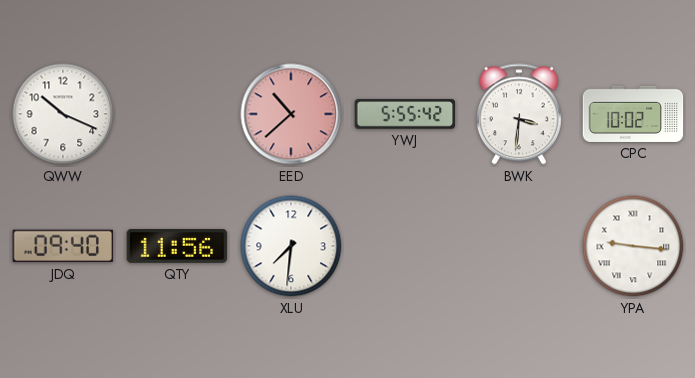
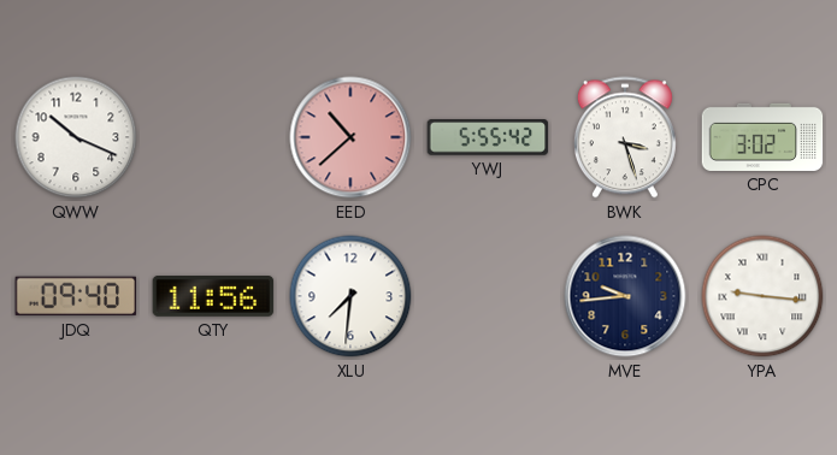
BWK: 3:31 -> 3:27
CPC: 10:02 -> 3:02
MVE: none -> 9:44
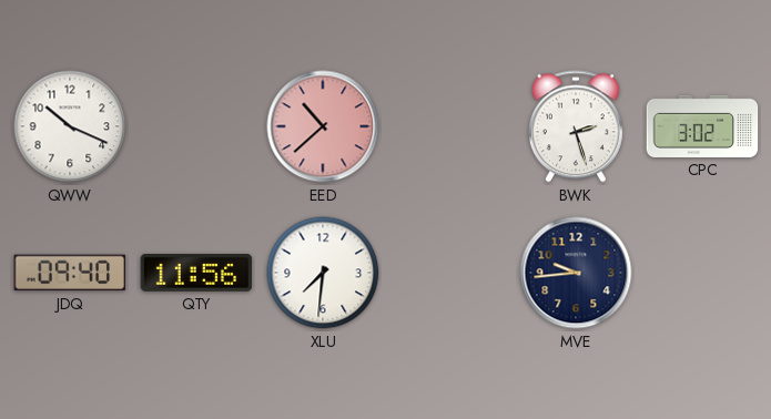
YWJ: 5:55 -> none
BWK: 3:27 -> 2:27
YPA: 9:16 -> none
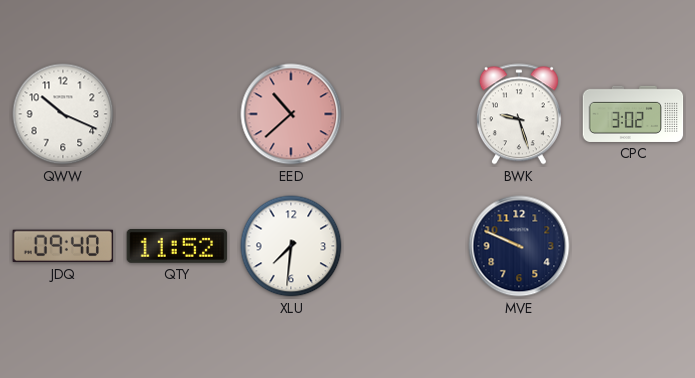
BWK: 2:27 -> 9:27
QTY: 11:56 -> 11:52
MVE: 9:44 -> 9:49
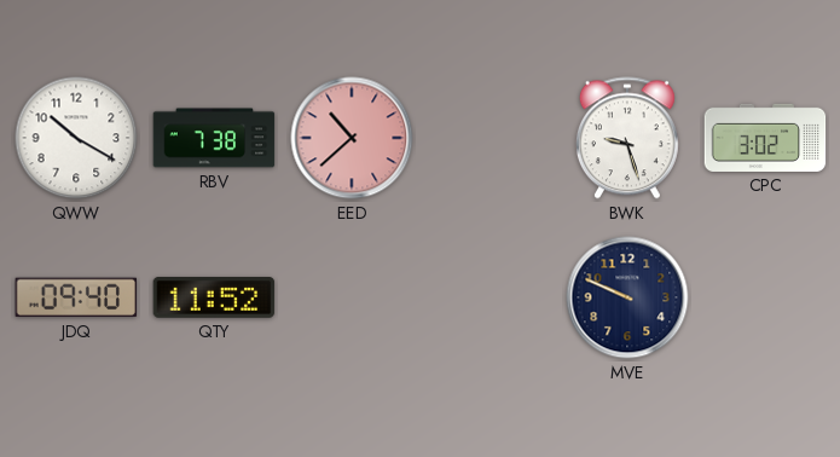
QWW: 10:19 -> 10:20
RBV: none -> 7:38
XLU: 7:31 -> none
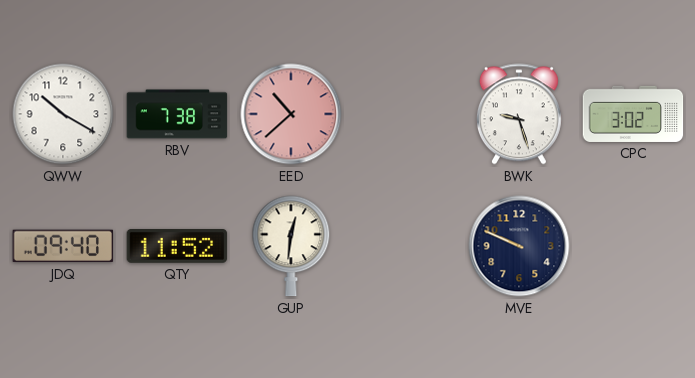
GUP: none -> 12:31
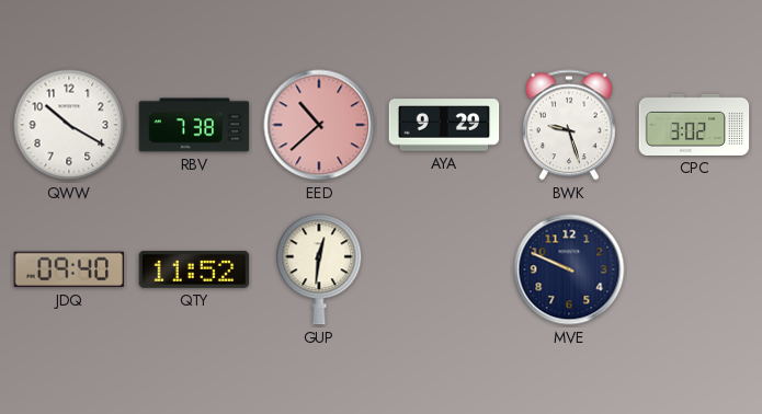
AYA: none -> 9:29
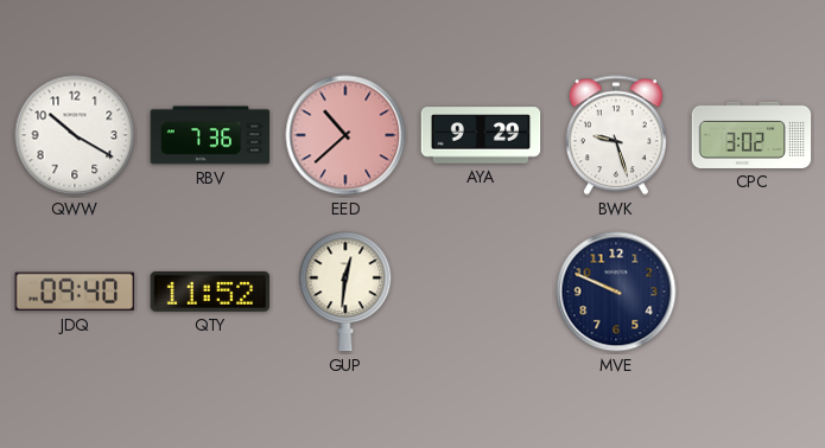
RBV: 7:38 -> 7:36
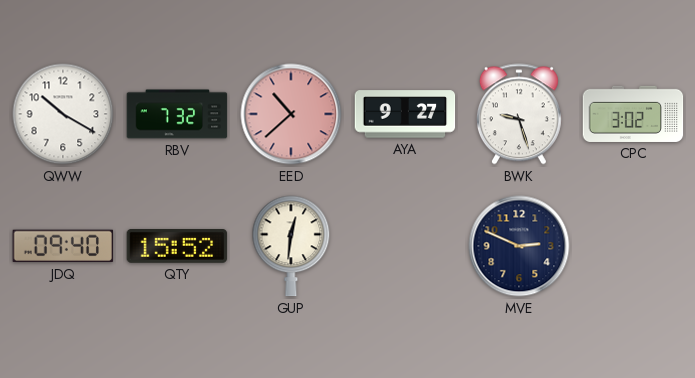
RBV: 7:36 -> 7:32
AYA: 9:29 -> 9:27
QTY: 11:52 -> 15:52
MVE: 9:49 -> 2:49
